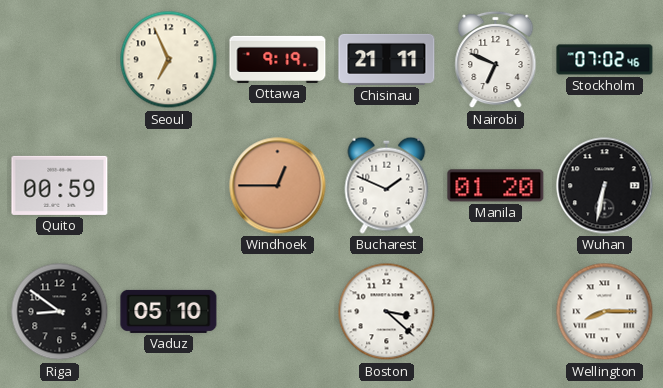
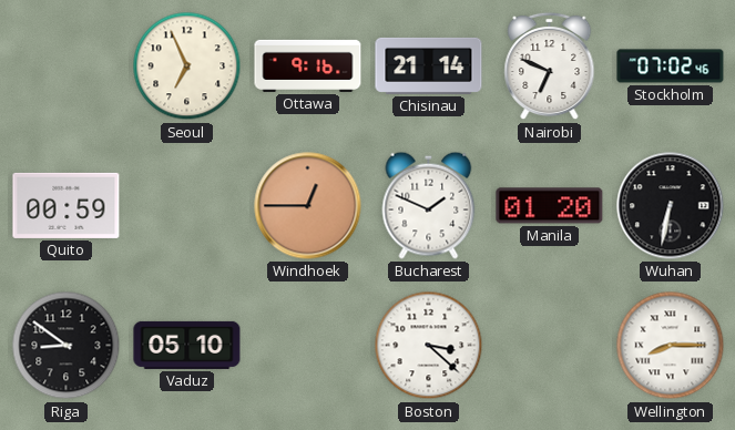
Ottawa: 9:19 -> 9:16
Chisinau: 21:11 -> 21:14
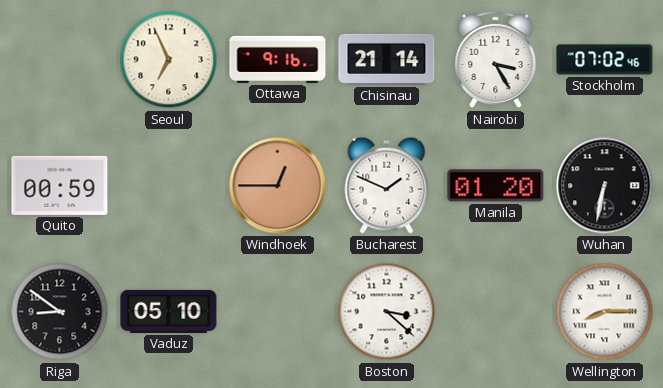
Nairobi: 6:49 -> 3:25
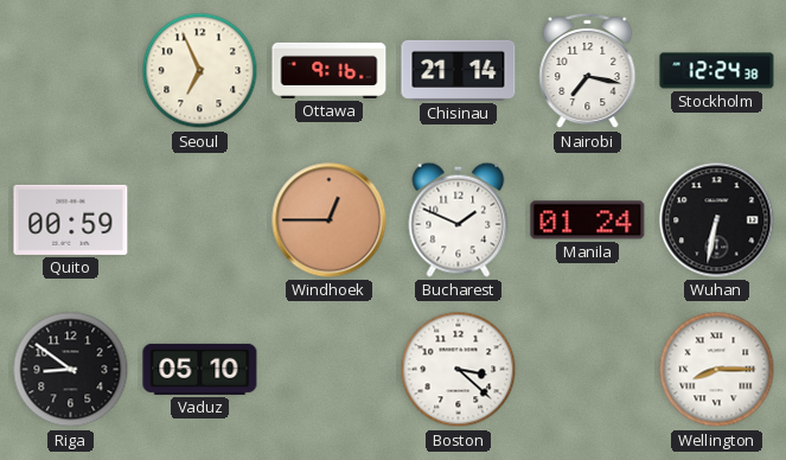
Nairobi: 3:25 -> 7:17
Stockholm: 07:02 -> 12:24
Manila: 01:20 -> 01:24
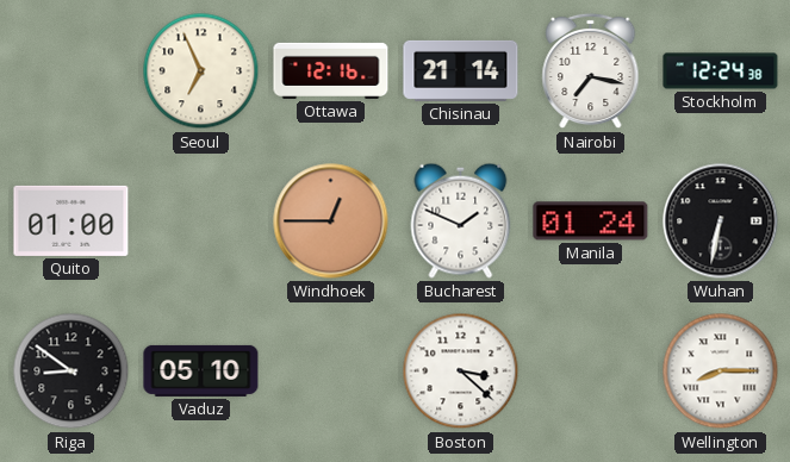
Ottawa: 9:16 -> 12:16
Quito: 00:59 -> 01:00
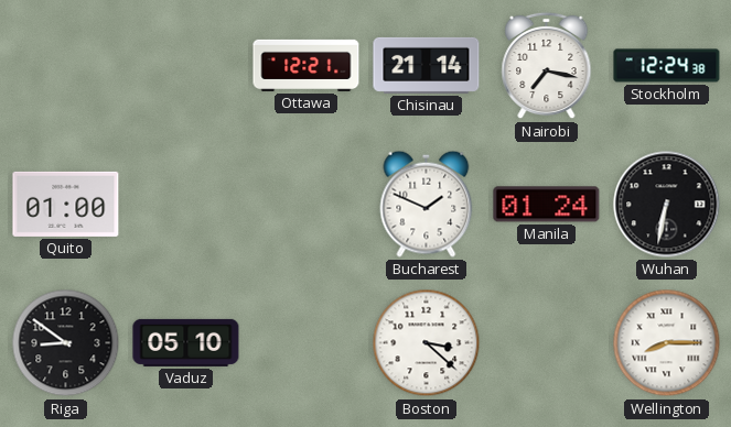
Seoul: 6:56 -> none
Ottawa: 12:16 -> 12:21
Windhoek: 12:45 -> none
